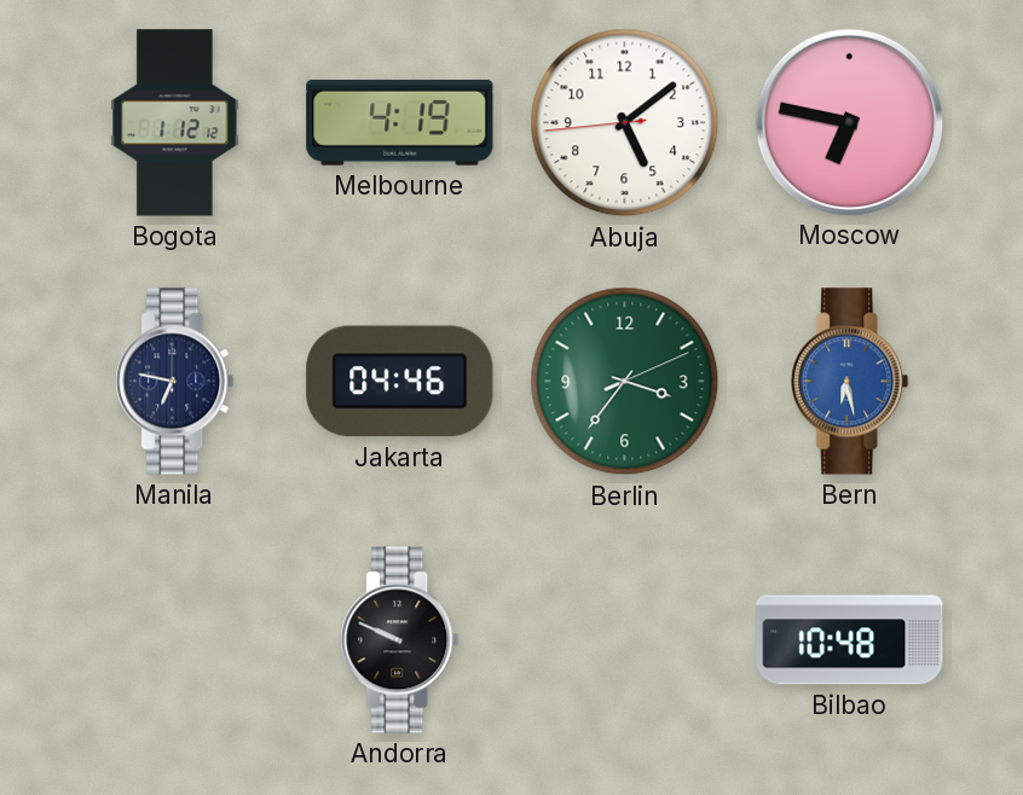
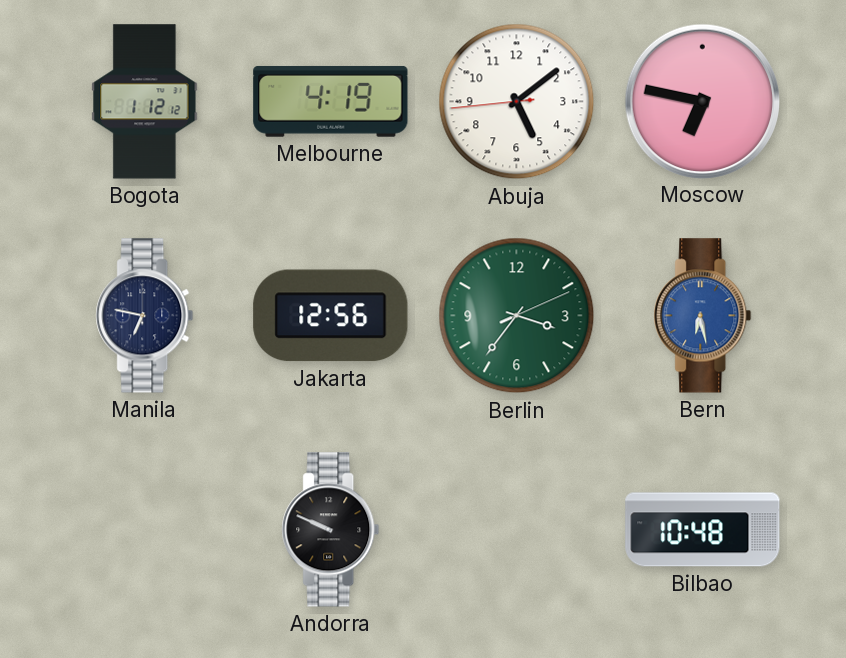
Jakarta: 04:46 -> 12:56
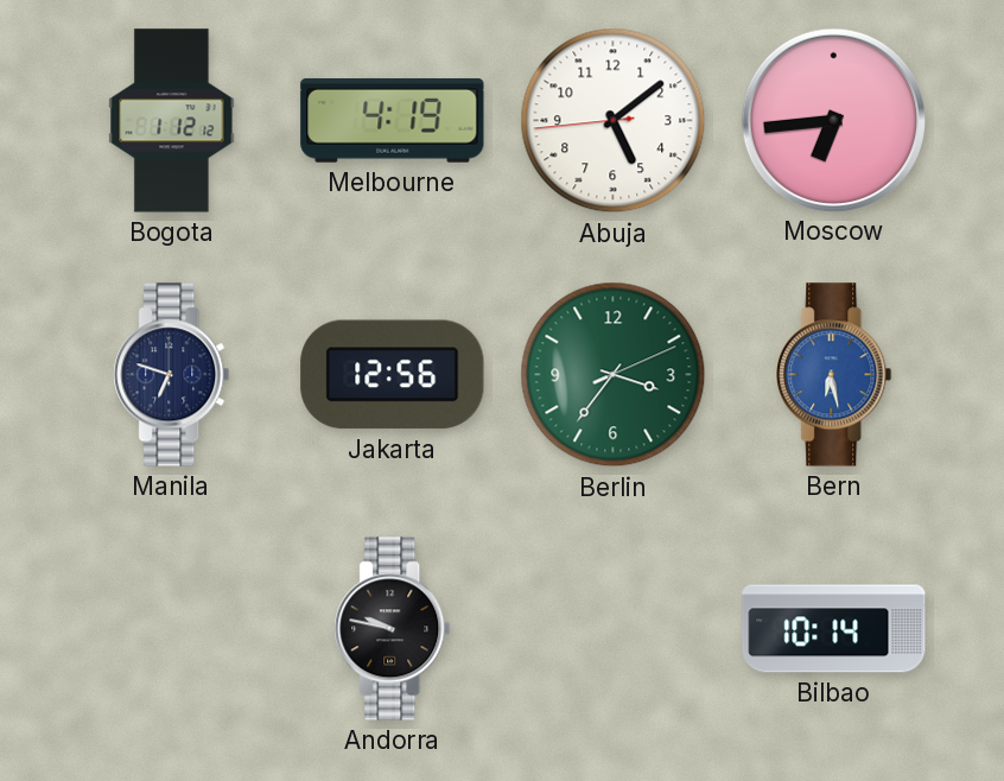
Moscow: 6:47 -> 6:44
Manila: 6:47 -> 6:48
Andorra: 9:49 -> 9:47
Bilbao: 10:48 -> 10:14
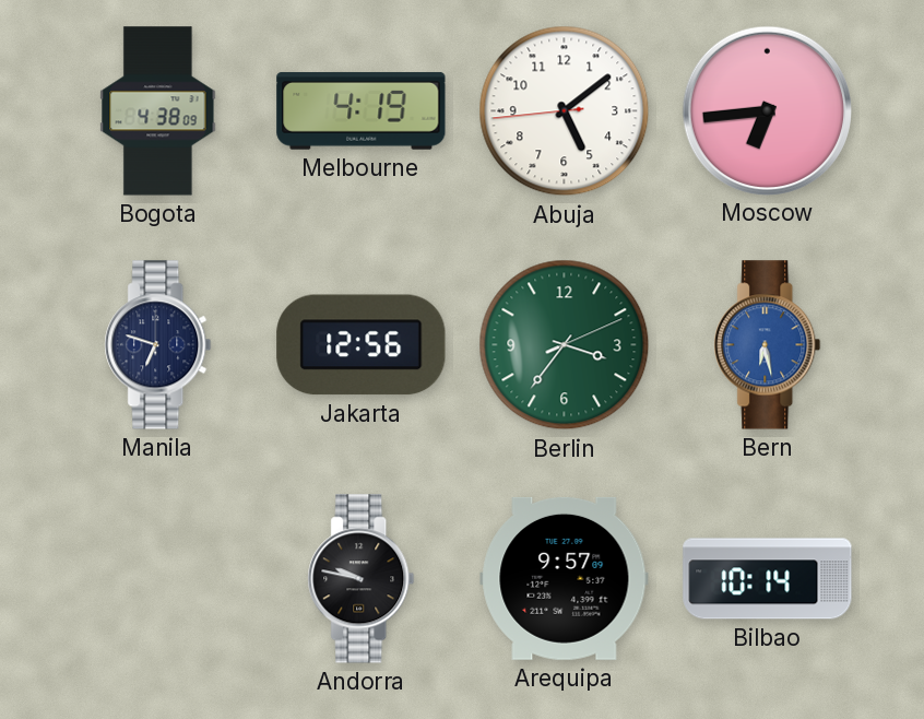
Bogota: 1:12 -> 4:38
Arequipa: none -> 9:57
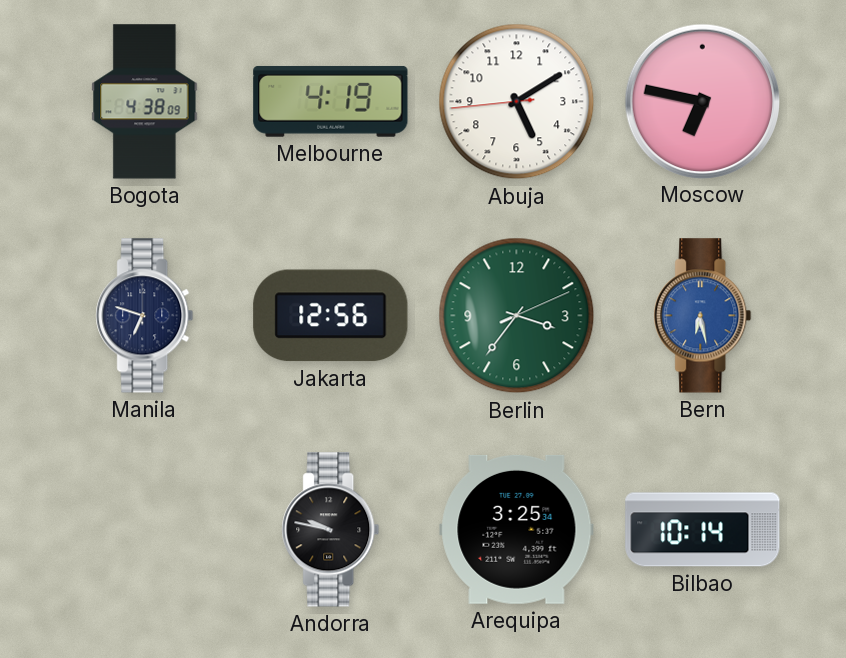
Abuja: 5:08 -> 5:09
Moscow: 6:44 -> 6:47
Arequipa: 9:57 -> 3:25
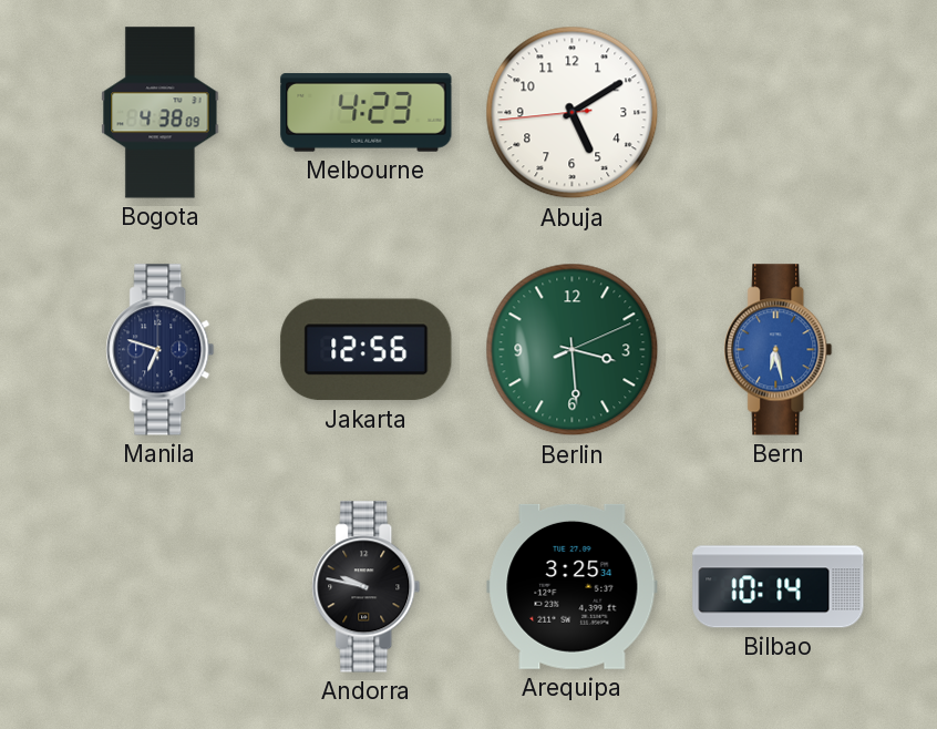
Melbourne: 4:19 -> 4:23
Moscow: 6:47 -> none
Berlin: 3:36 -> 3:29
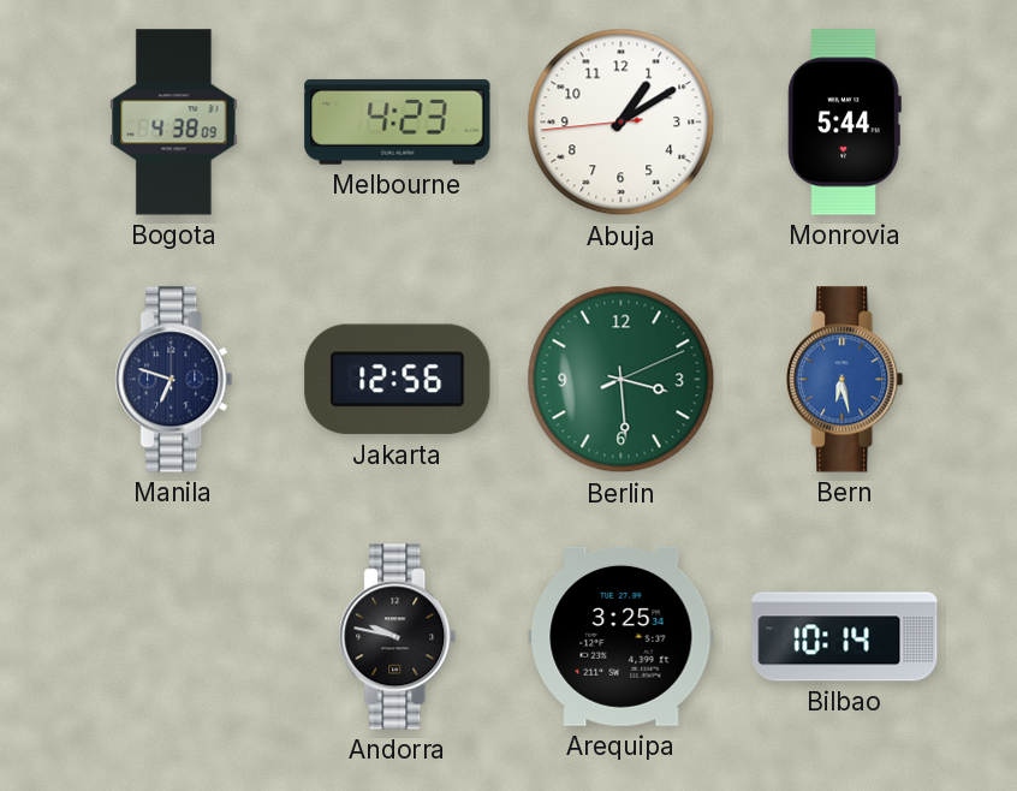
Abuja: 5:09 -> 1:09
Monrovia: none -> 5:44
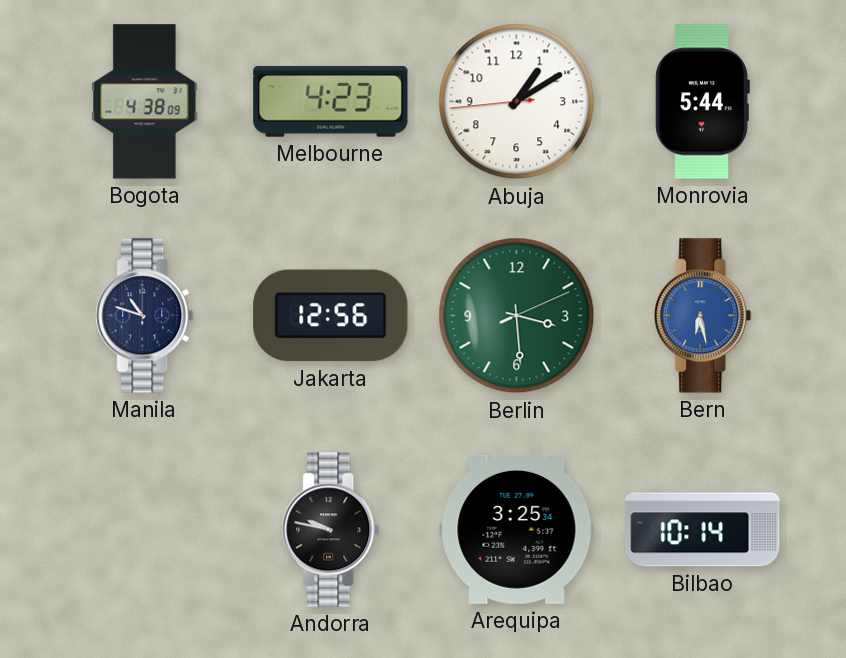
Manila: 6:48 -> 10:48
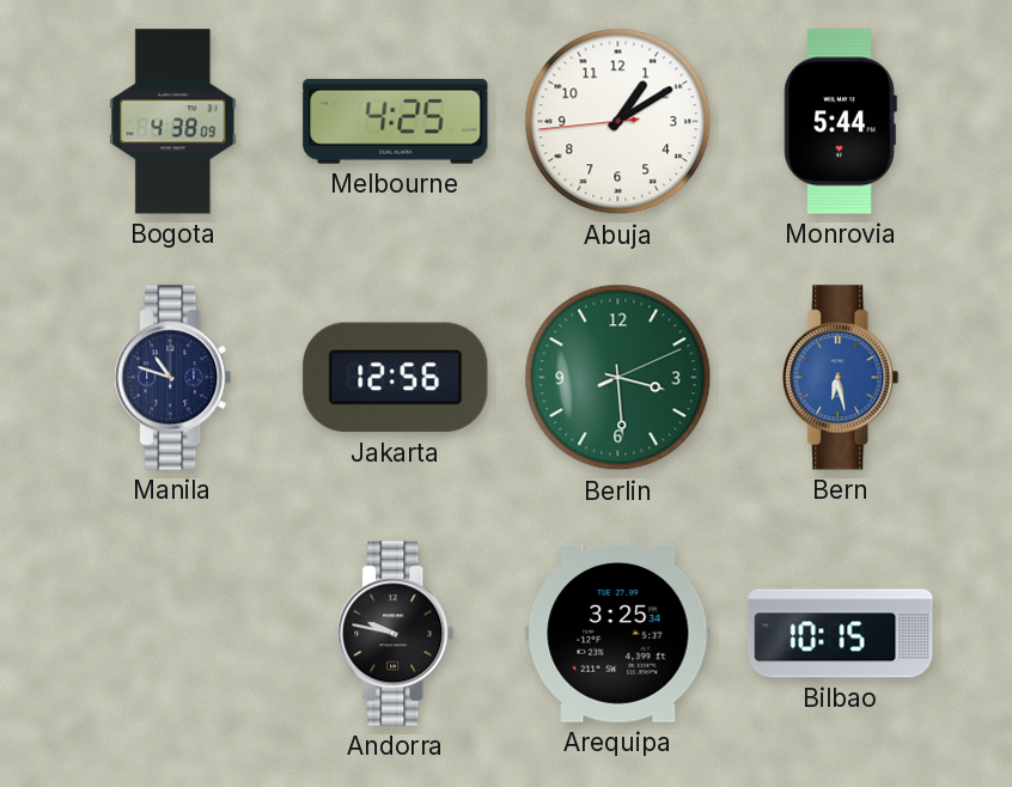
Melbourne: 4:23 -> 4:25
Bilbao: 10:14 -> 10:15
